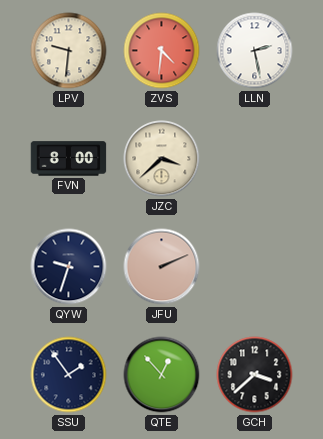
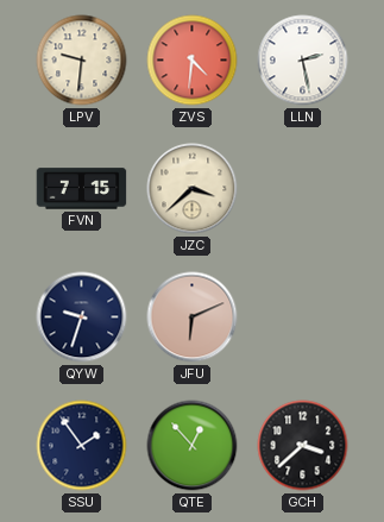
FVN: 8:00 -> 7:15
JFU: 2:11 -> 6:11
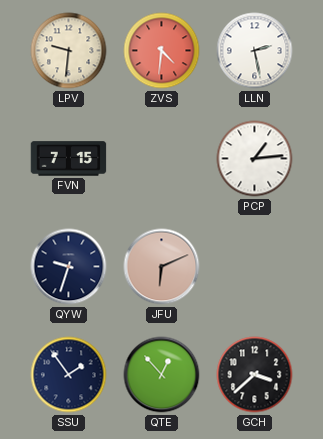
JZC: 3:38 -> none
PCP: none -> 1:14
